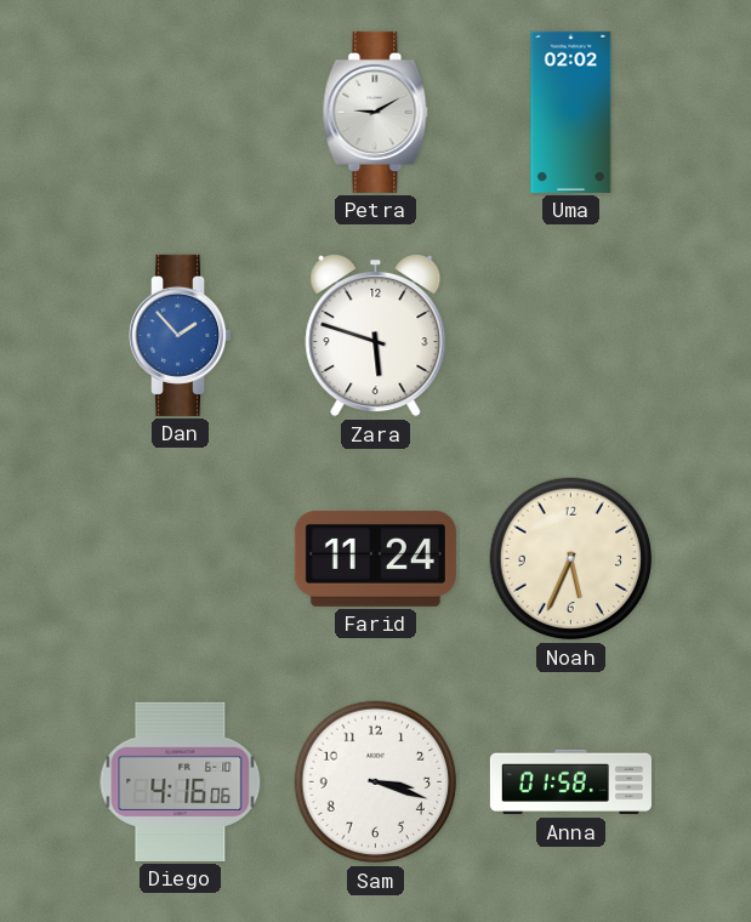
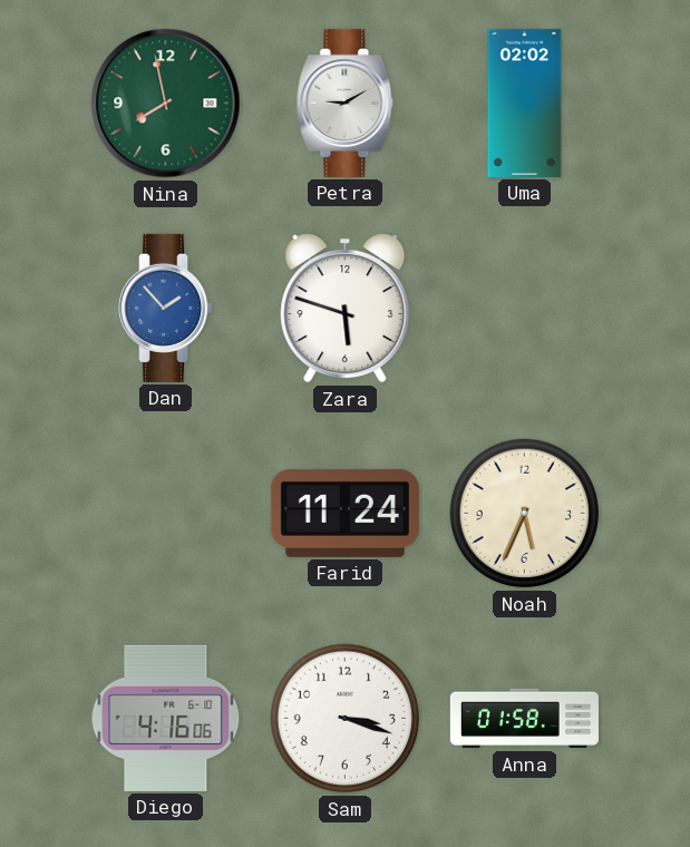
Nina: none -> 7:58
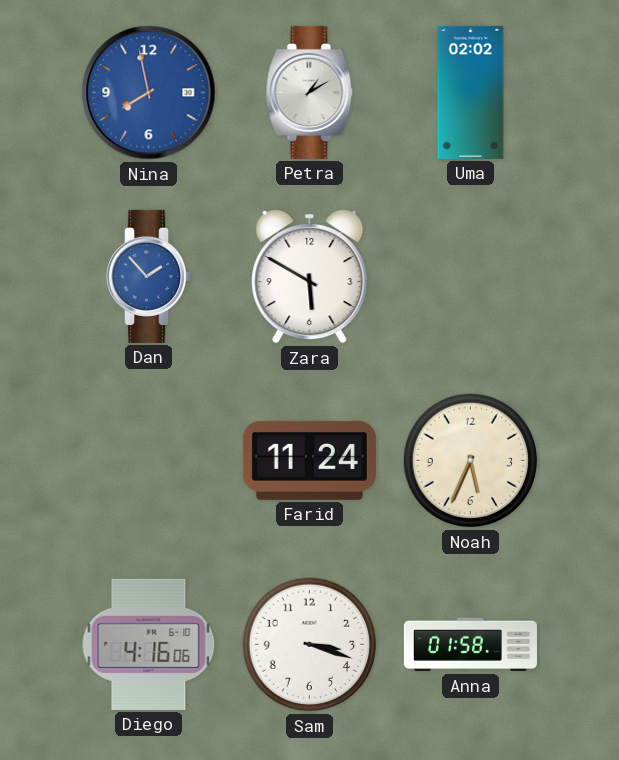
Nina dial: green -> blue
Petra: 9:10 -> 1:10
Zara: 5:48 -> 5:50
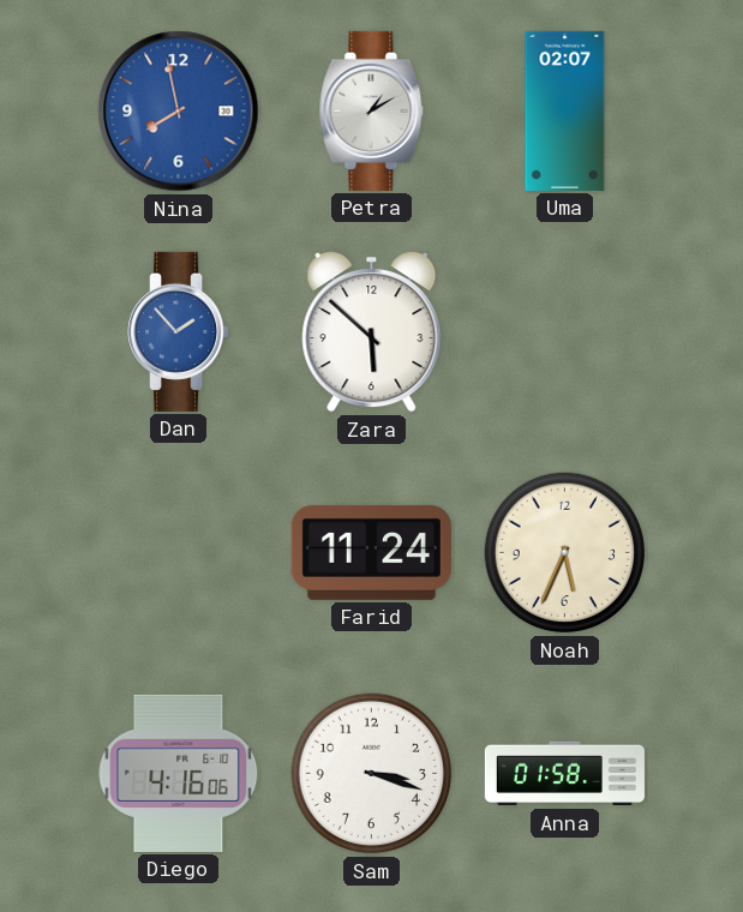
Uma: 02:02 -> 02:07
Zara: 5:50 -> 5:52
